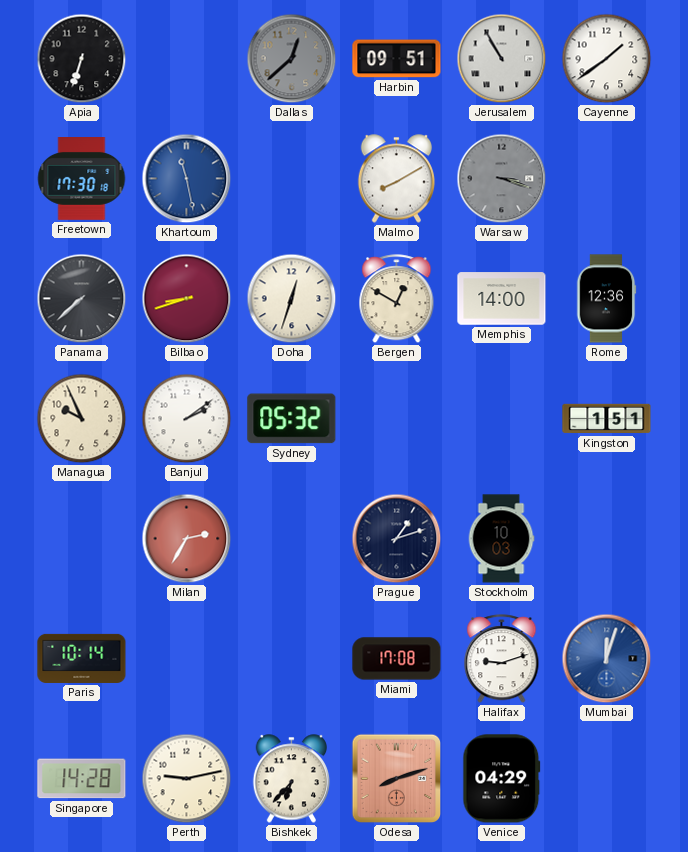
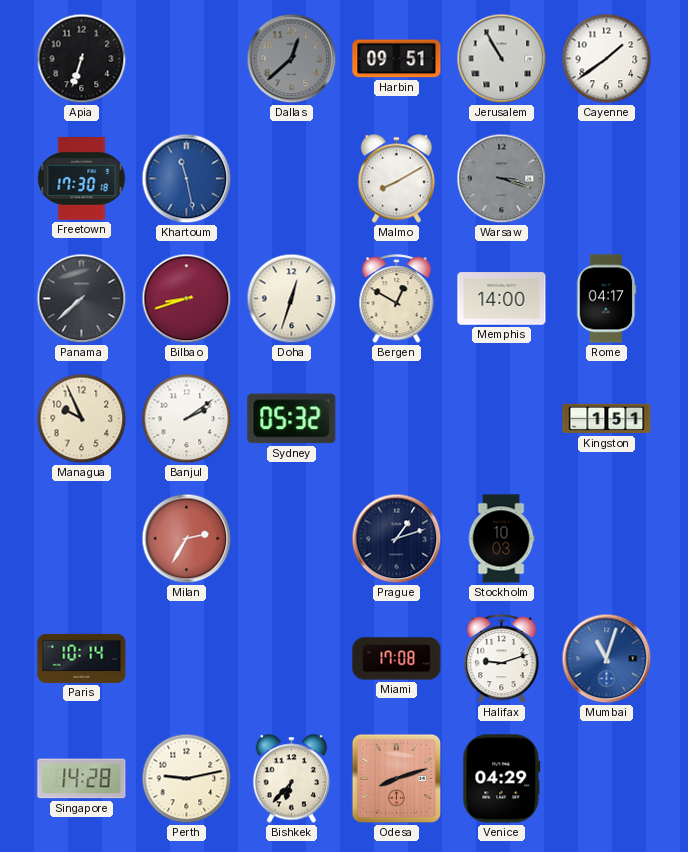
Rome: 12:36 -> 04:17
Mumbai: 12:03 -> 11:03
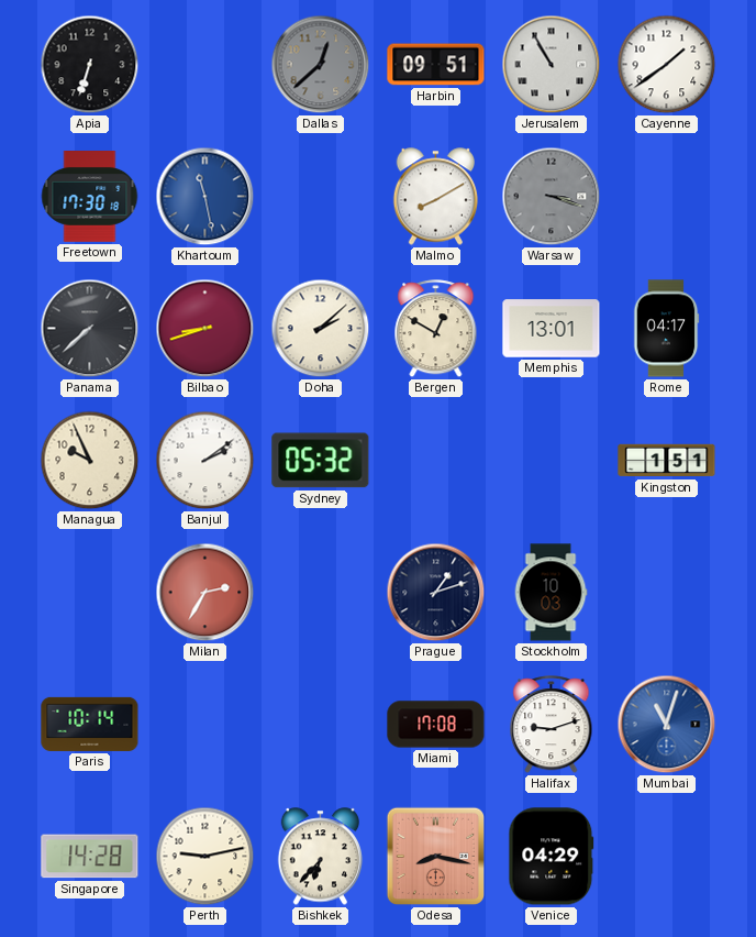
Doha: 12:33 -> 2:08
Memphis: 14:00 -> 13:01
Odesa: 8:12 -> 8:17
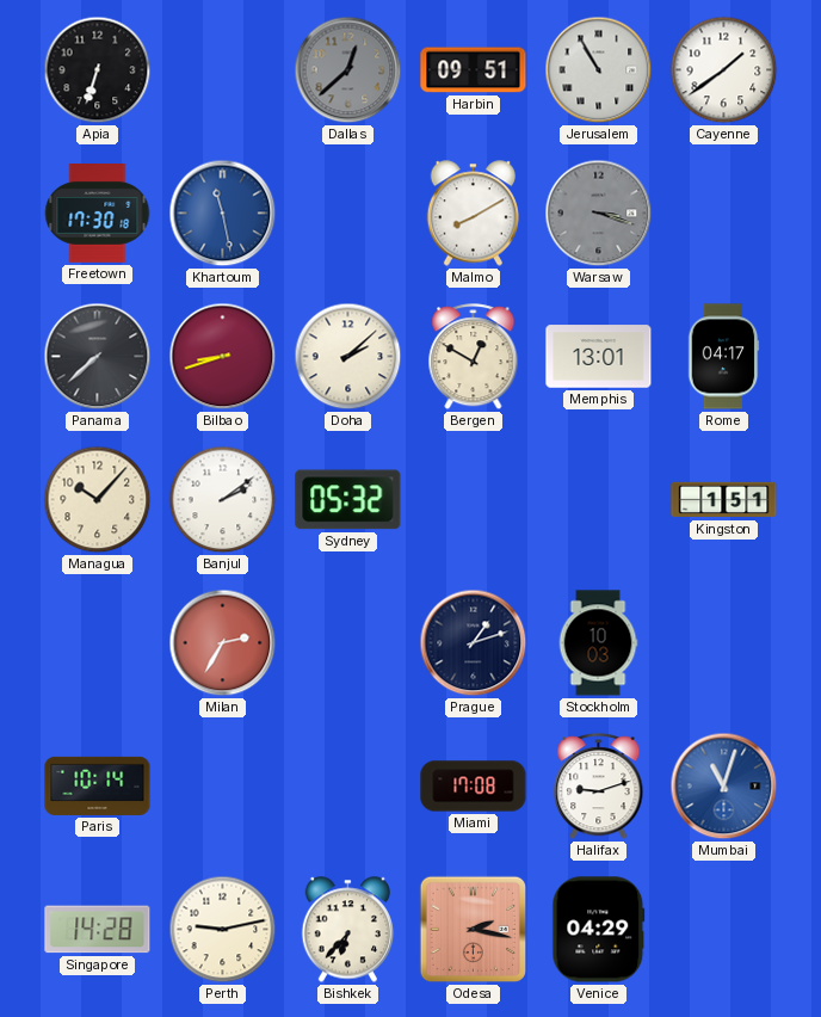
Managua: 9:56 -> 10:07
Odesa: 8:17 -> 2:17
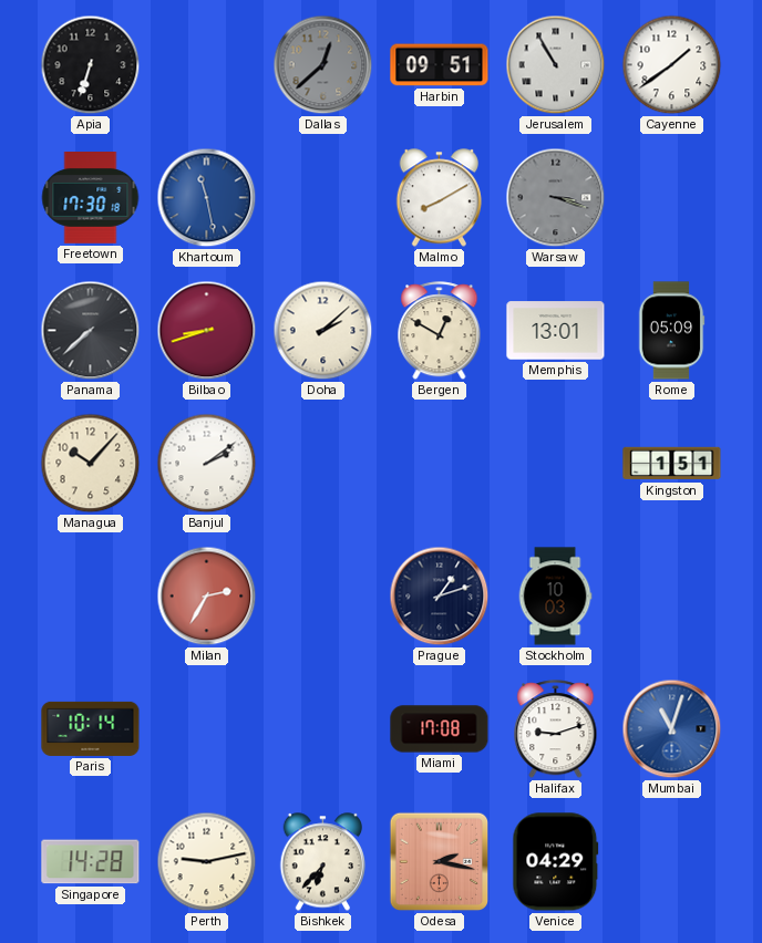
Rome: 04:17 -> 05:09
Sydney: 05:32 -> none
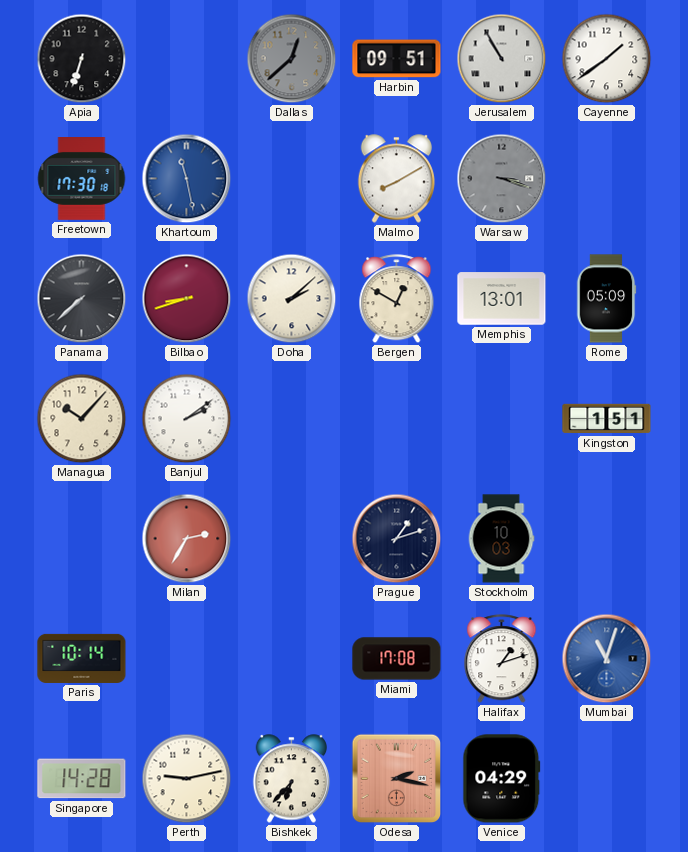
Halifax: 9:12 -> 1:12
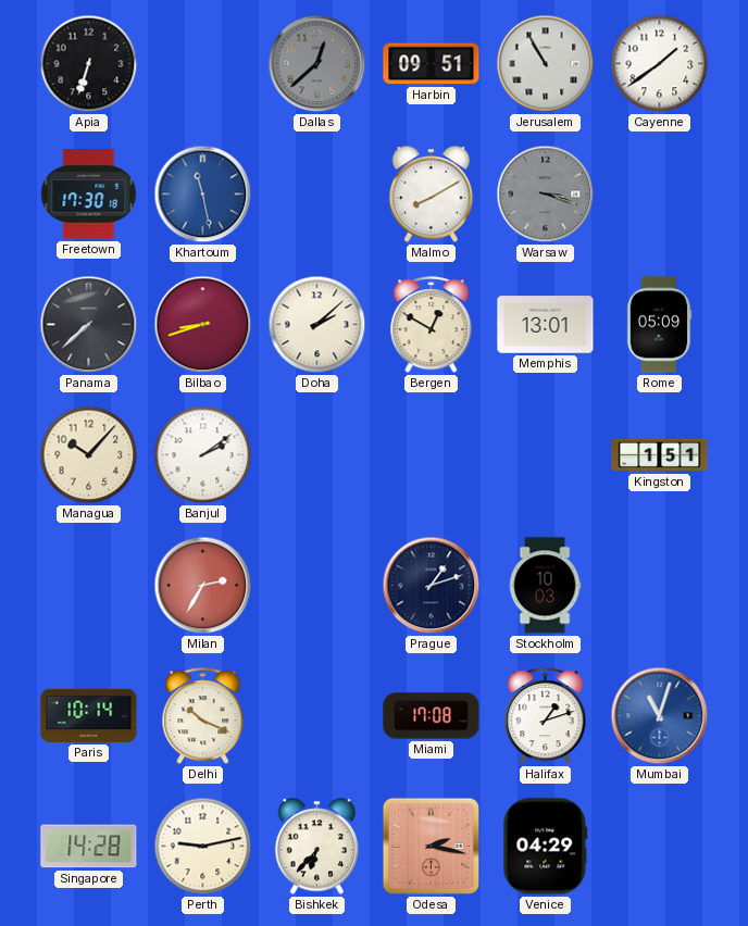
Delhi: none -> 10:19
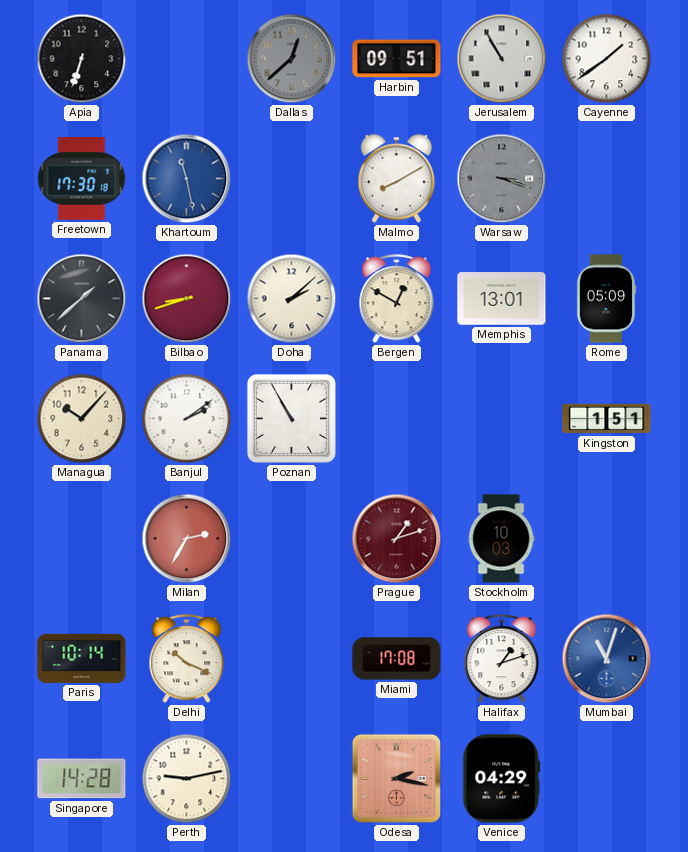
Panama: 7:38 -> 1:38
Poznan: none -> 10:55
Prague dial: navy -> burgundy
Bishkek: 6:37 -> none
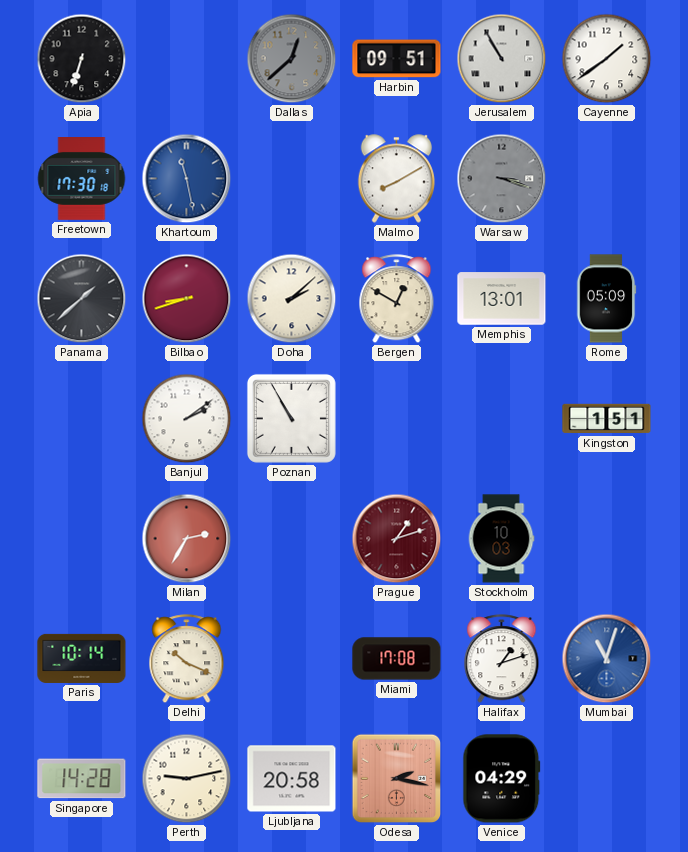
Managua: 10:07 -> none
Ljubljana: none -> 20:58
